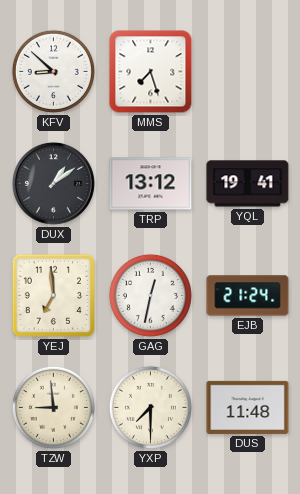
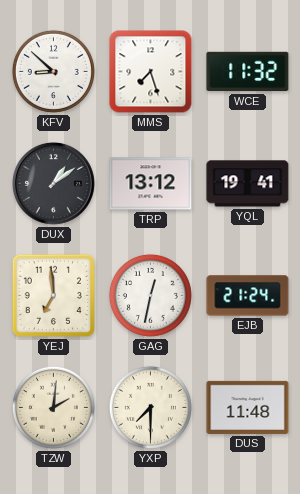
WCE: none -> 11:32
TZW: 8:59 -> 2:01
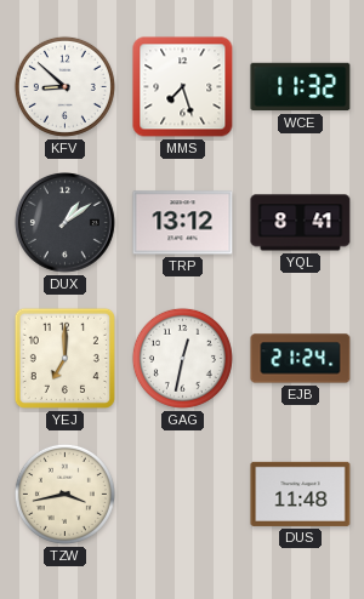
YQL: 19:41 -> 8:41
YEJ: 6:59 -> 7:00
TZW: 2:01 -> 3:43
YXP: 7:30 -> none
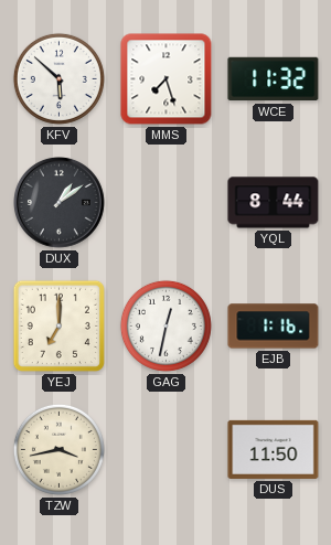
KFV: 8:52 -> 5:52
TRP: 13:12 -> none
YQL: 8:41 -> 8:44
EJB: 21:24 -> 1:16
DUS: 11:48 -> 11:50
